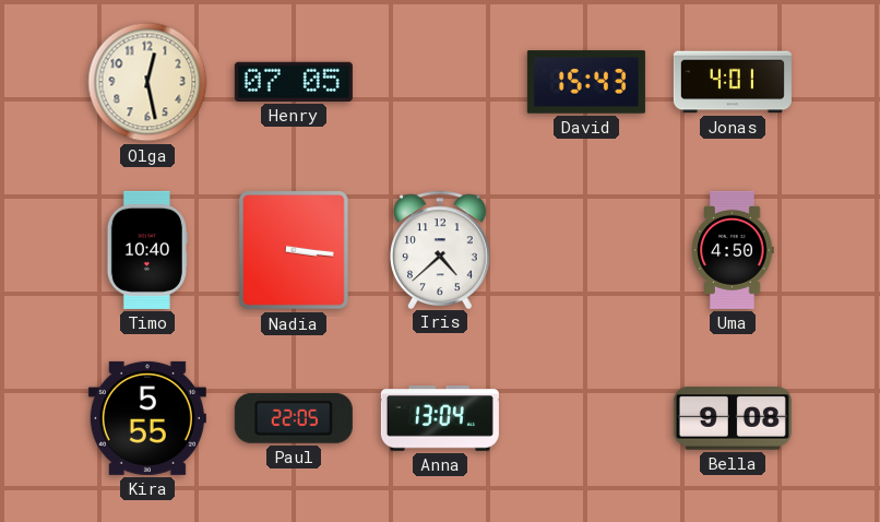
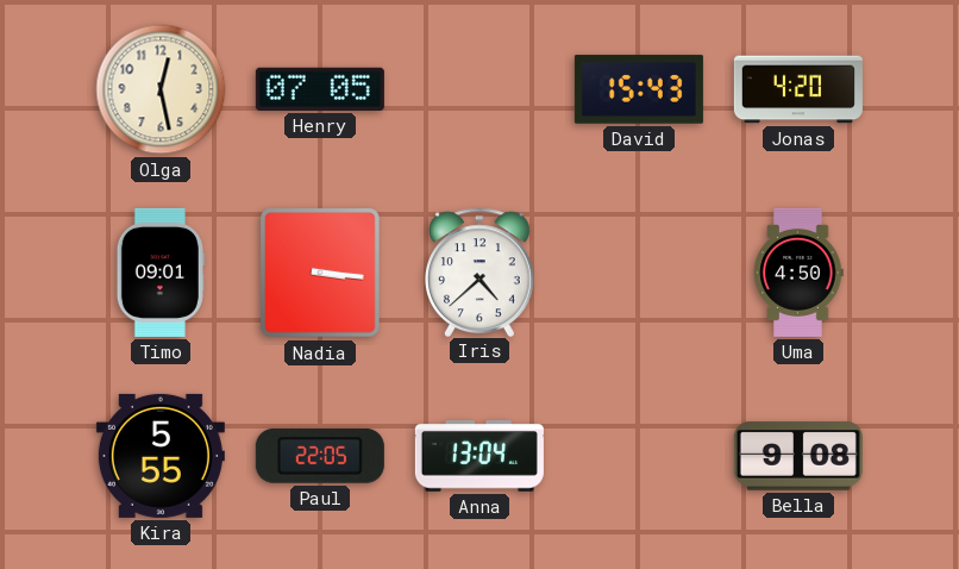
Jonas: 4:01 -> 4:20
Timo: 10:40 -> 09:01
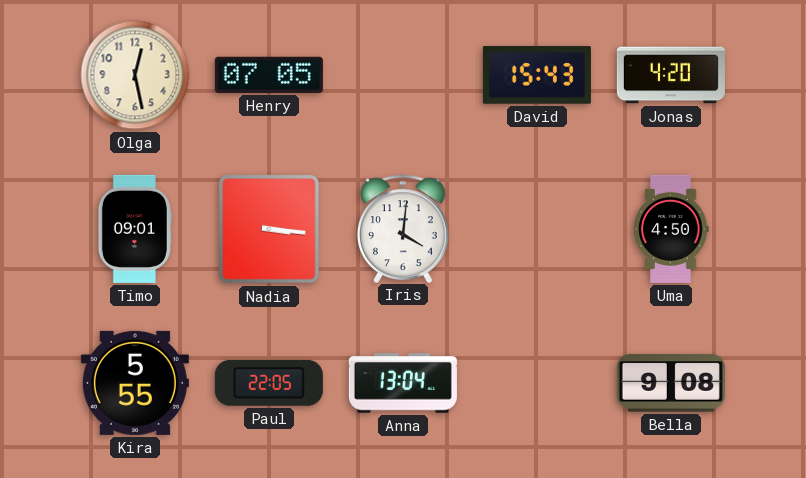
Iris: 4:38 -> 4:01
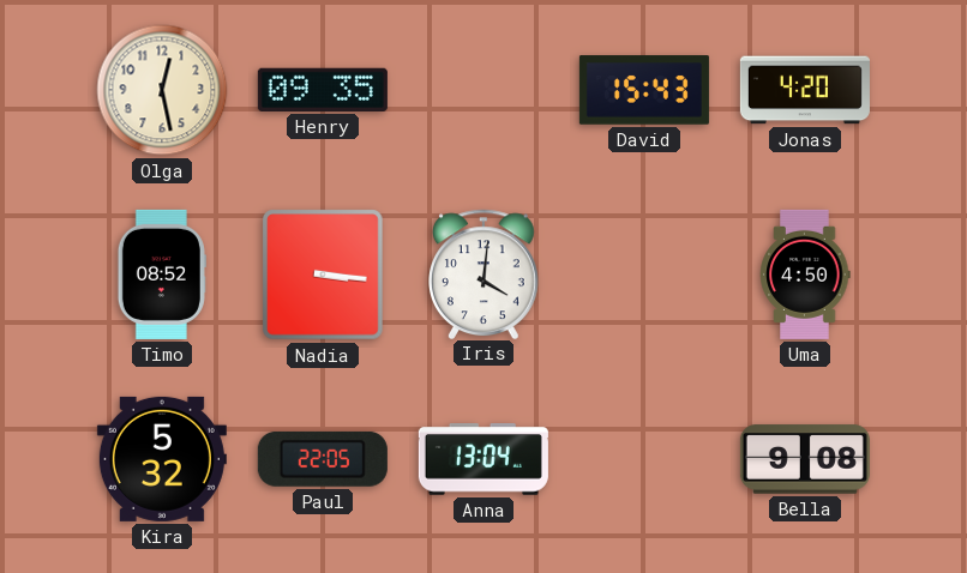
Henry: 07:05 -> 09:35
Timo: 09:01 -> 08:52
Kira: 5:55 -> 5:32
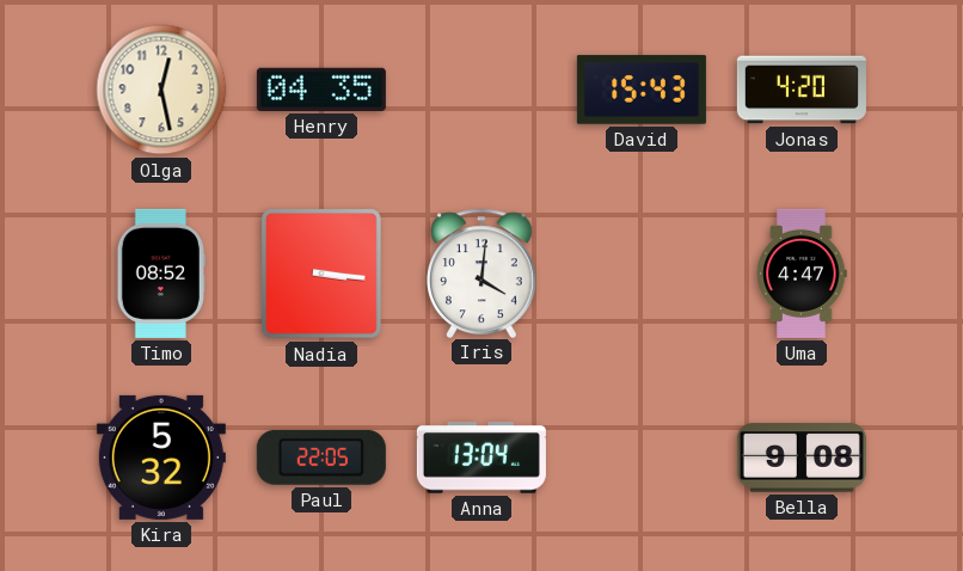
Henry: 09:35 -> 04:35
Uma: 4:50 -> 4:47
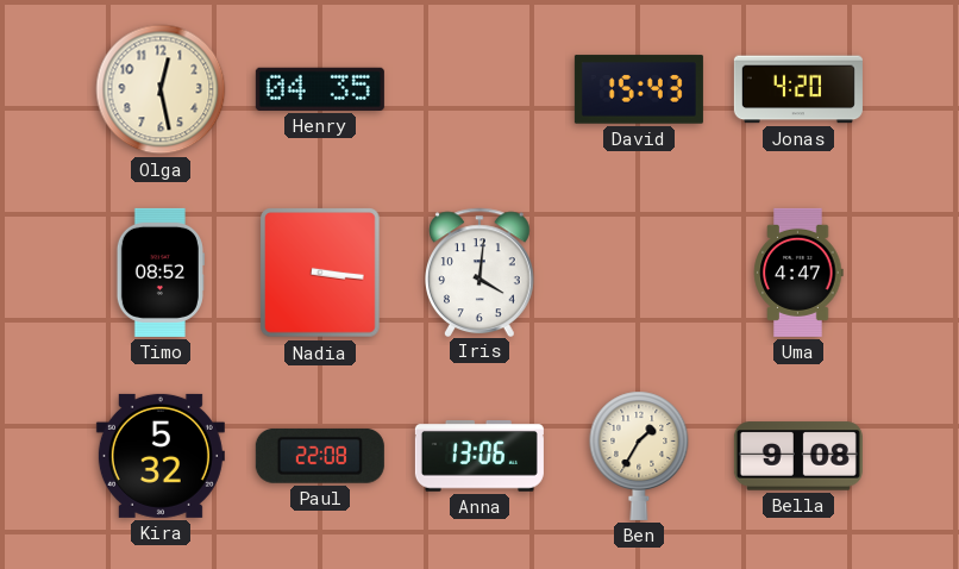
Paul: 22:05 -> 22:08
Anna: 13:04 -> 13:06
Ben: none -> 1:35
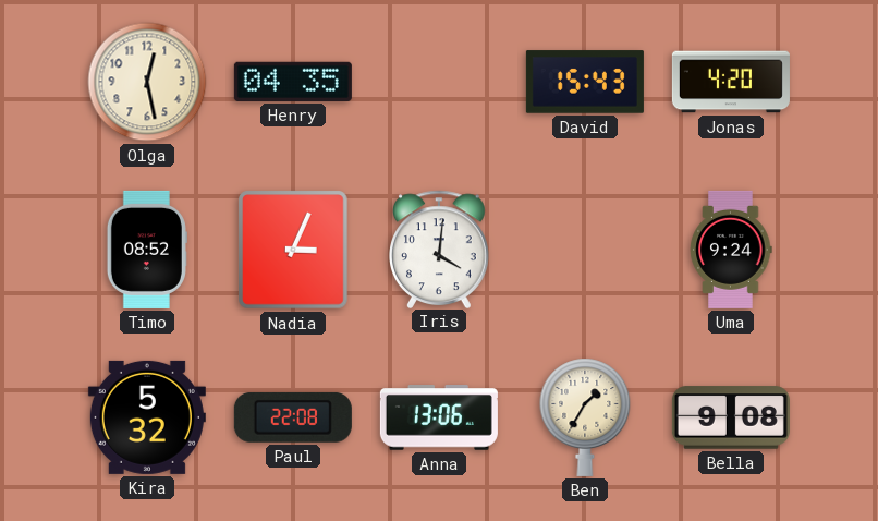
Nadia: 3:16 -> 3:04
Uma: 4:47 -> 9:24
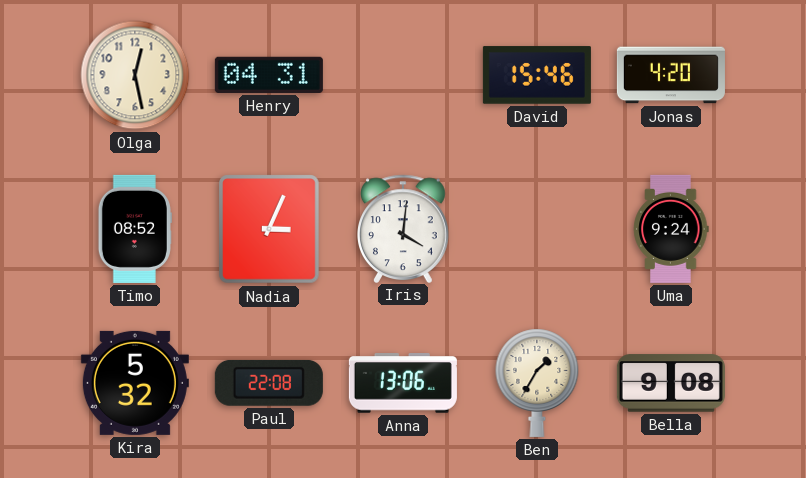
Henry: 04:35 -> 04:31
David: 15:43 -> 15:46
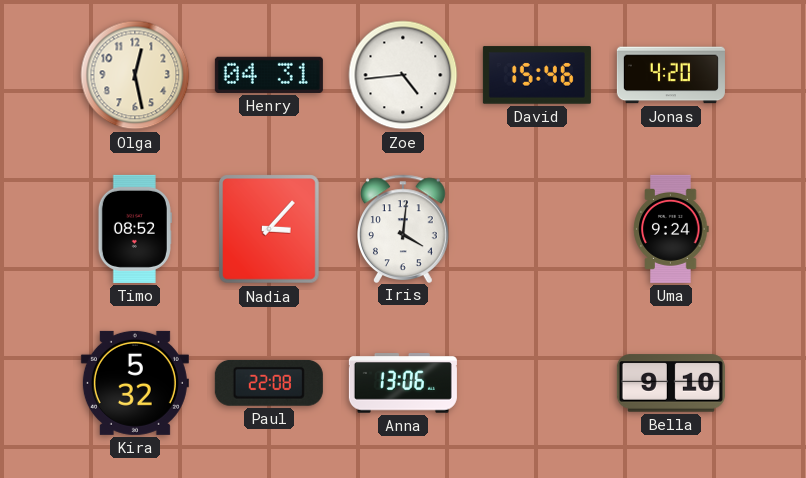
Zoe: none -> 4:44
Nadia: 3:04 -> 3:07
Ben: 1:35 -> none
Bella: 9:08 -> 9:10
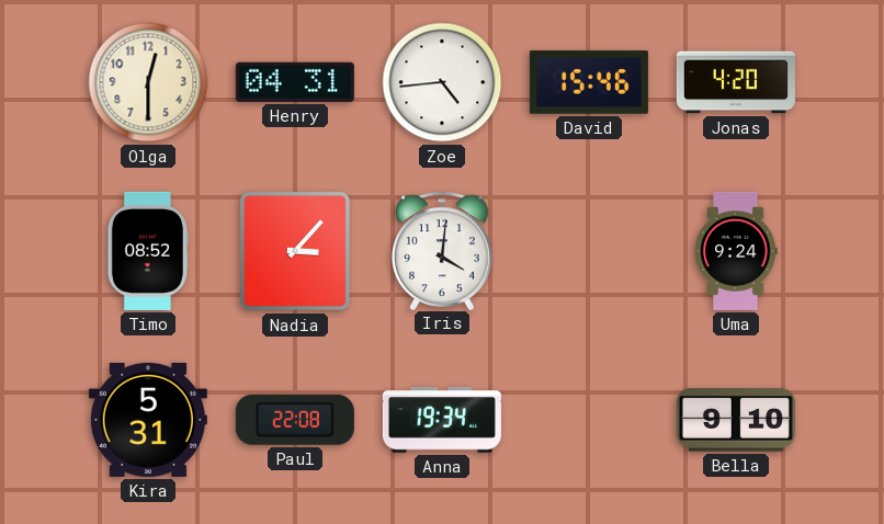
Olga: 12:28 -> 12:30
Kira: 5:32 -> 5:31
Anna: 13:06 -> 19:34
